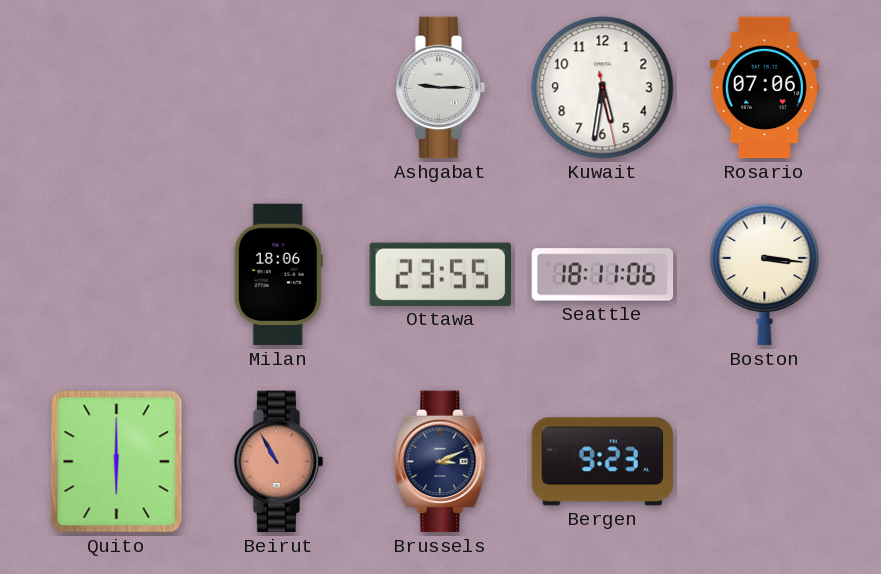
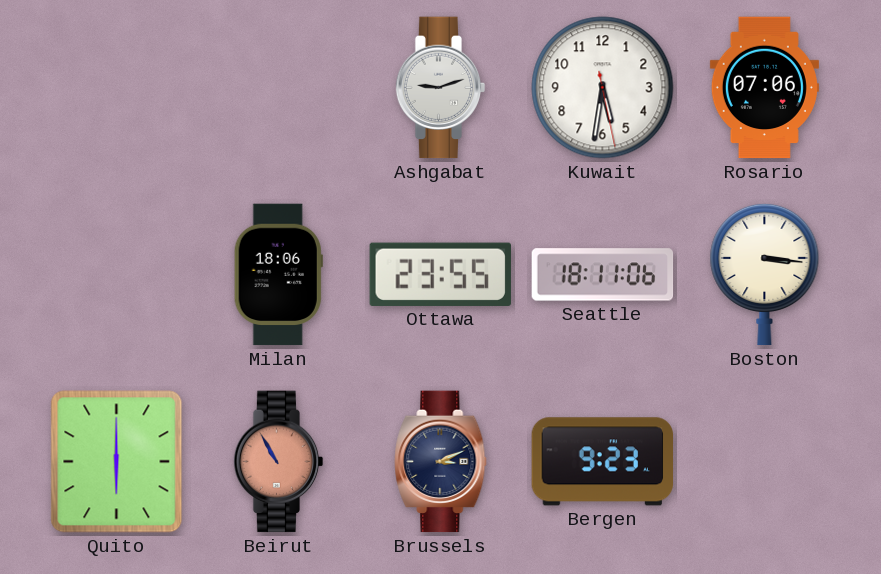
Ashgabat: 9:15 -> 9:12
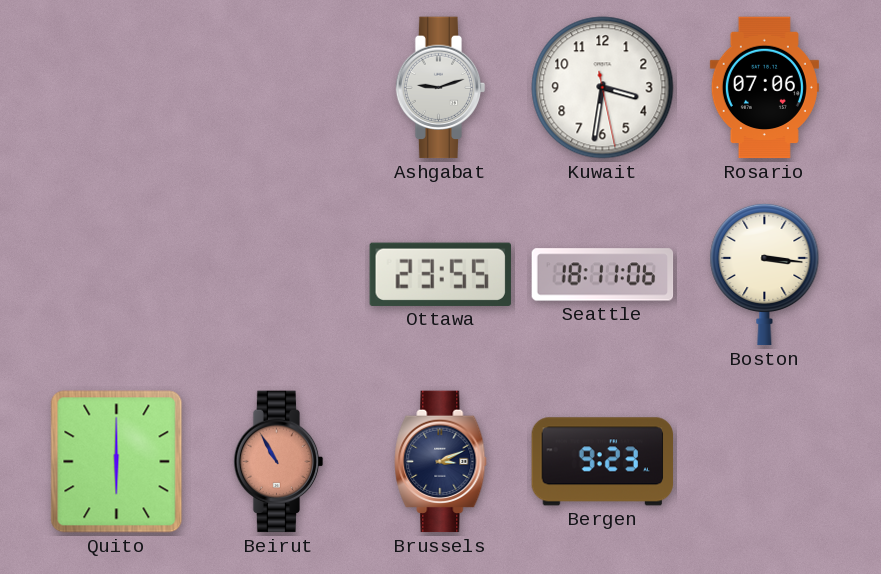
Kuwait: 5:31 -> 3:31
Milan: 18:06 -> none
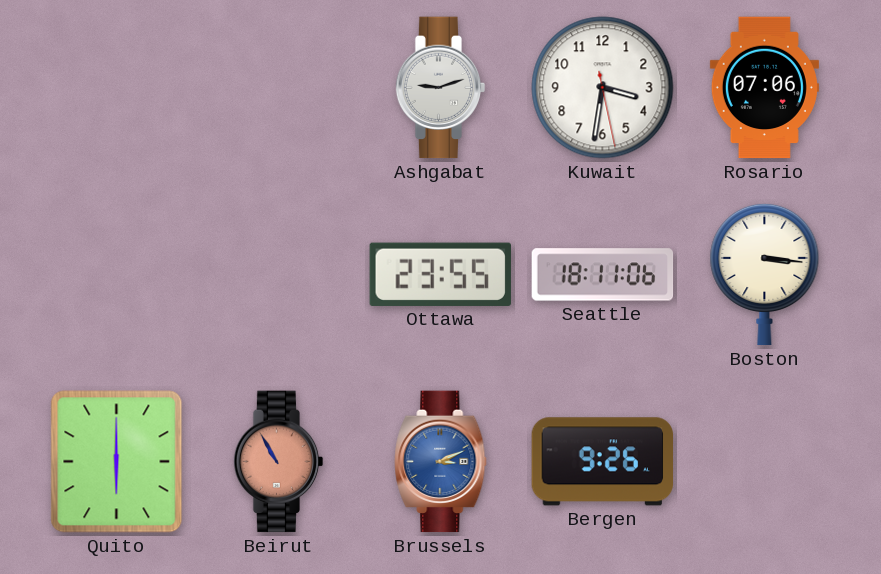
Brussels dial: navy -> blue
Bergen: 9:23 -> 9:26
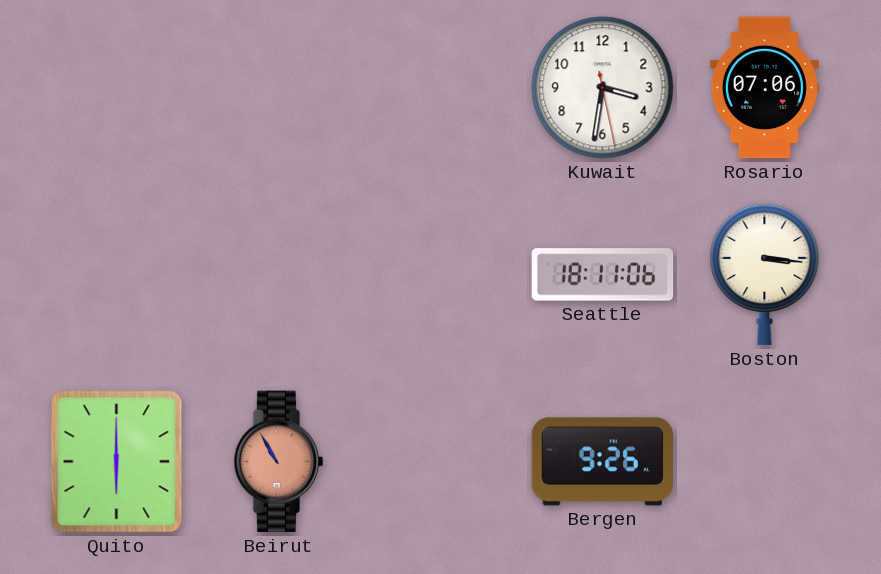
Ashgabat: 9:12 -> none
Ottawa: 23:55 -> none
Brussels: 3:11 -> none
